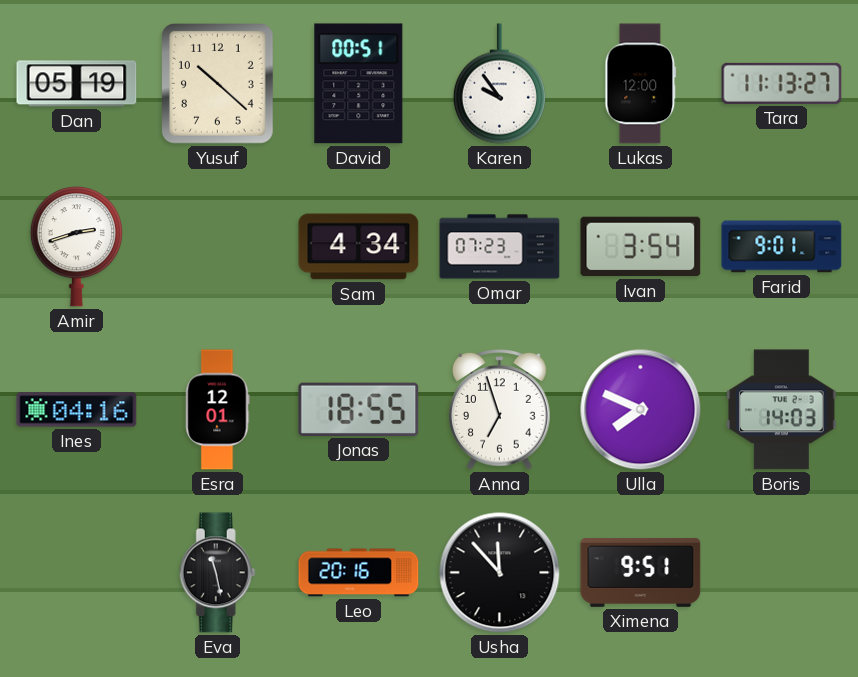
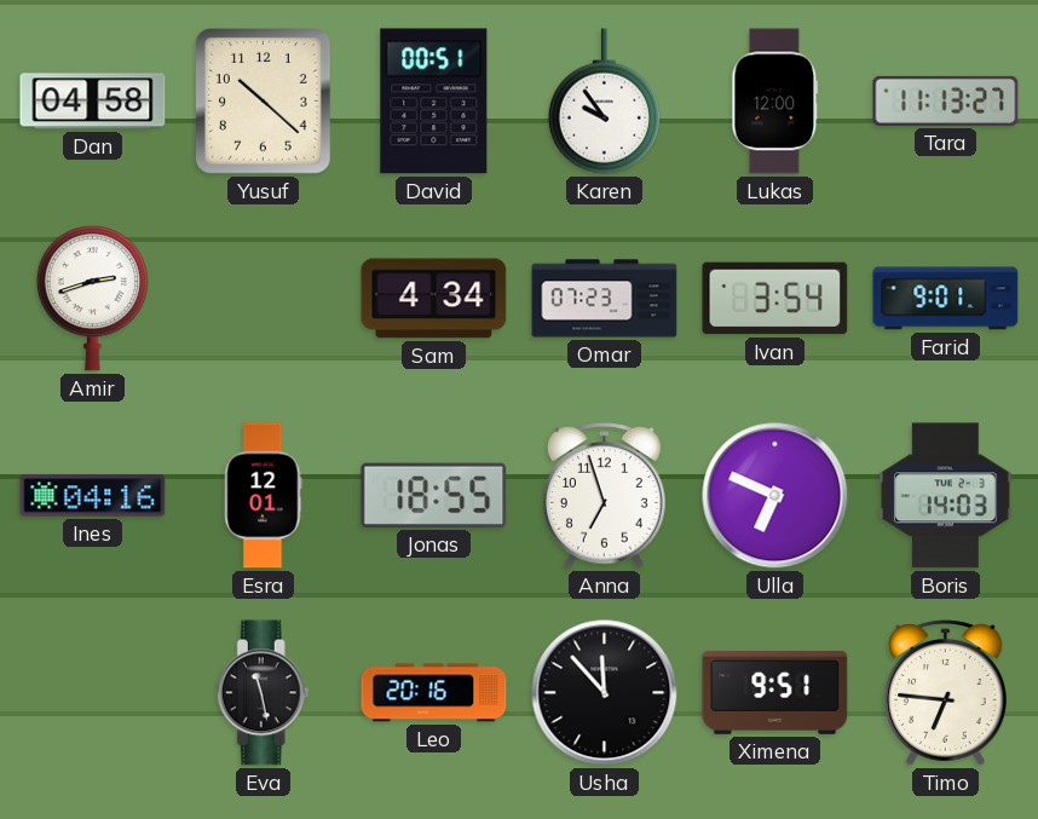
Dan: 05:19 -> 04:58
Ulla: 7:49 -> 6:49
Timo: none -> 6:46
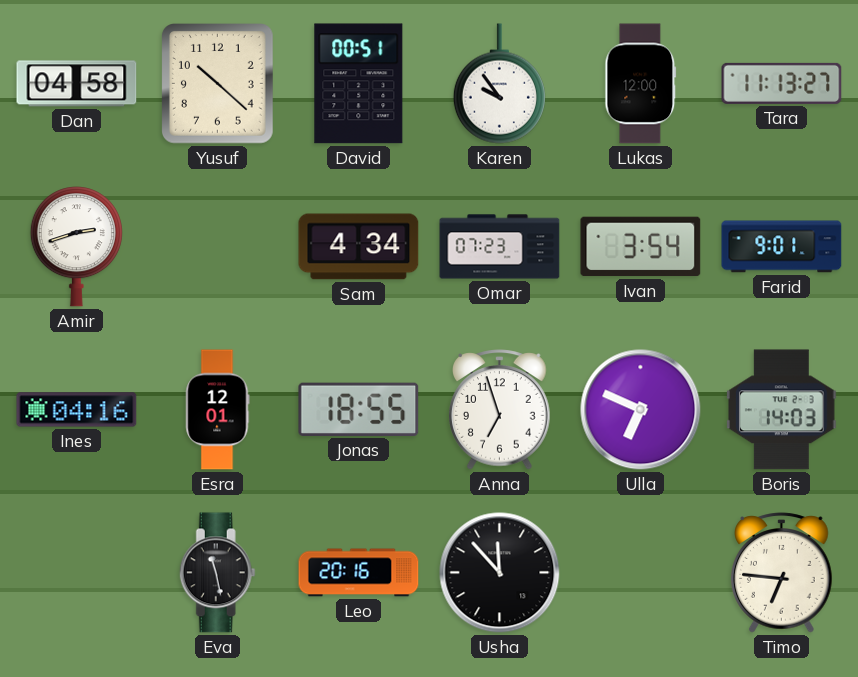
Ximena: 9:51 -> none
